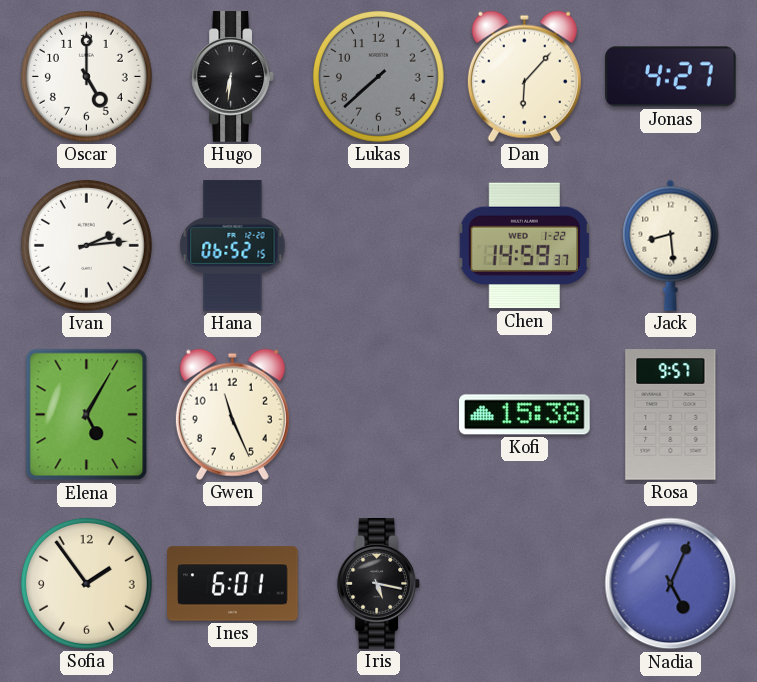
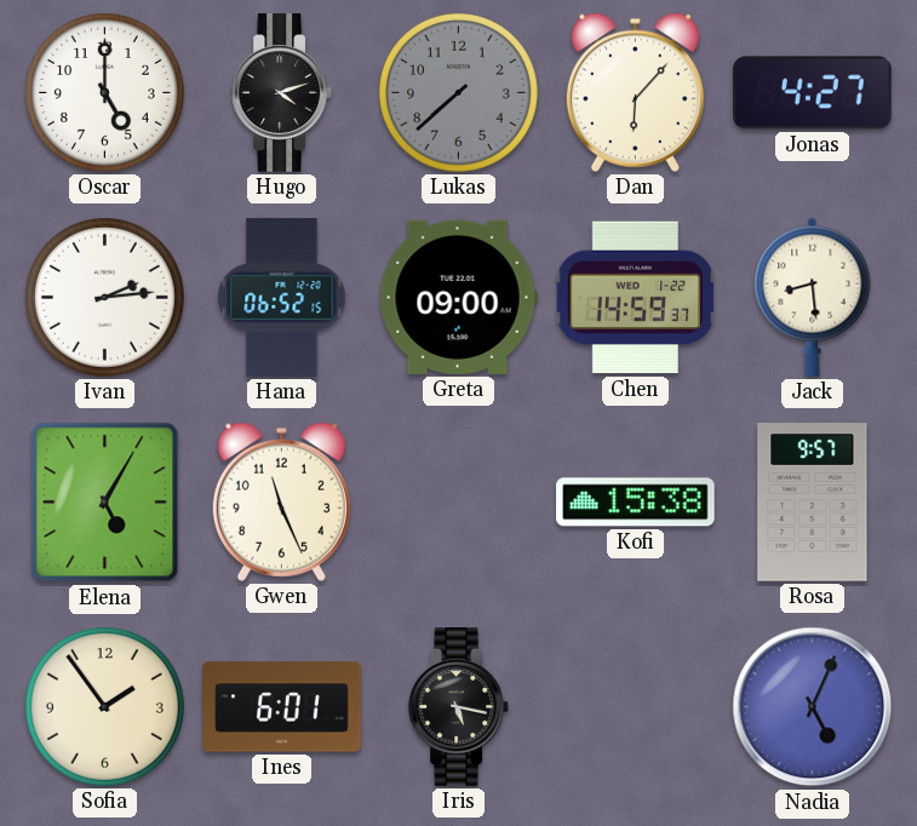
Hugo: 6:31 -> 4:12
Greta: none -> 09:00
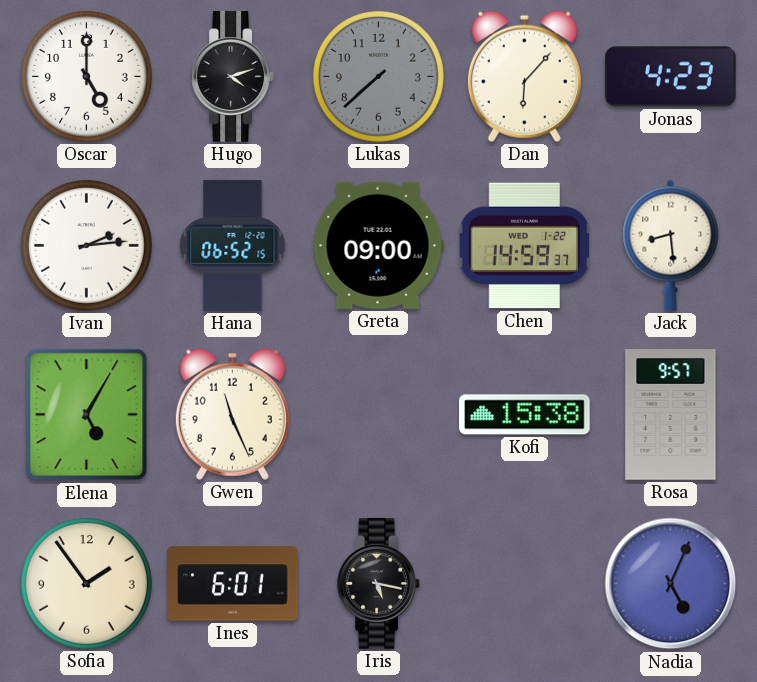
Jonas: 4:27 -> 4:23
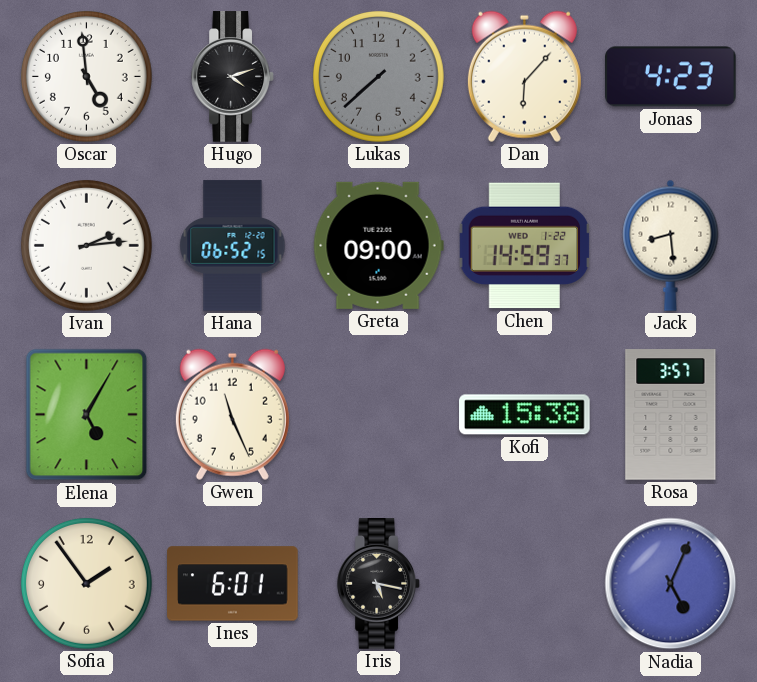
Oscar: 5:00 -> 4:59
Rosa: 9:57 -> 3:57
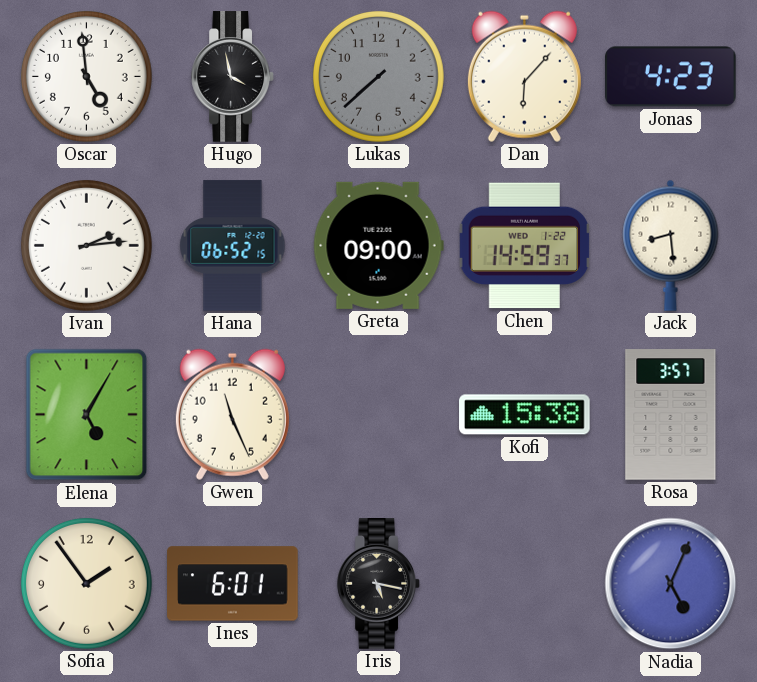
Hugo: 4:12 -> 3:58
